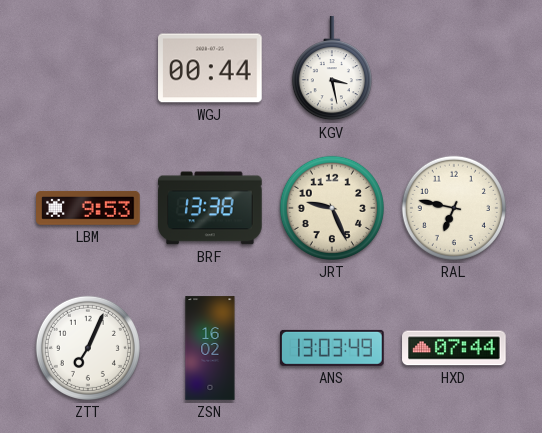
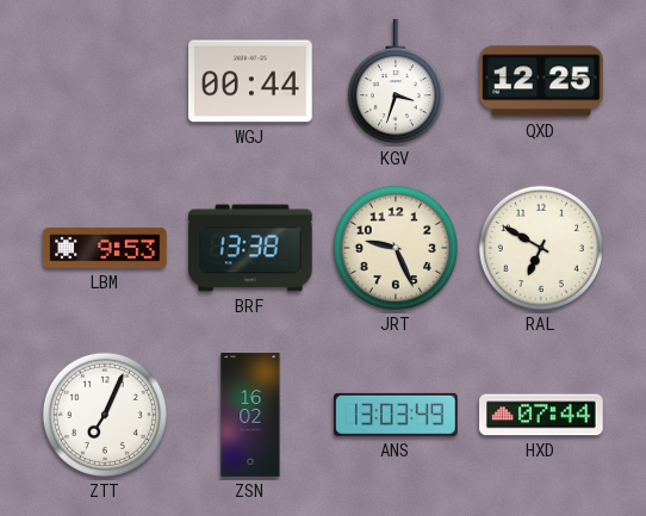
KGV: 3:28 -> 3:33
QXD: none -> 12:25
RAL: 6:47 -> 6:50
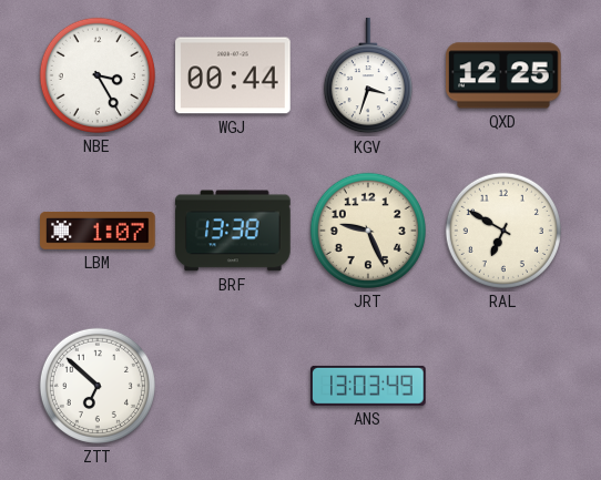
NBE: none -> 3:25
LBM: 9:53 -> 1:07
ZTT: 7:04 -> 6:52
ZSN: 16:02 -> none
HXD: 07:44 -> none
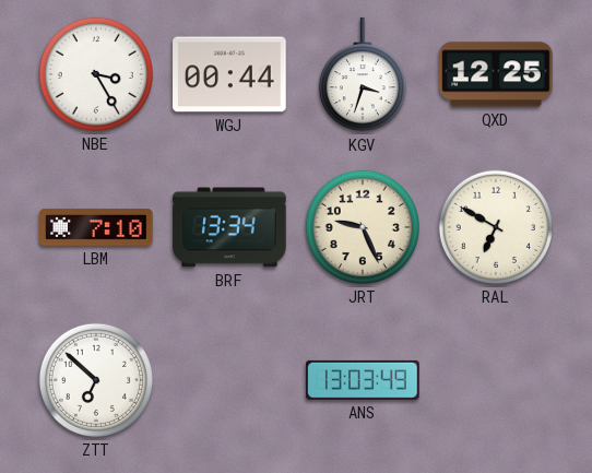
LBM: 1:07 -> 7:10
BRF: 13:38 -> 13:34
